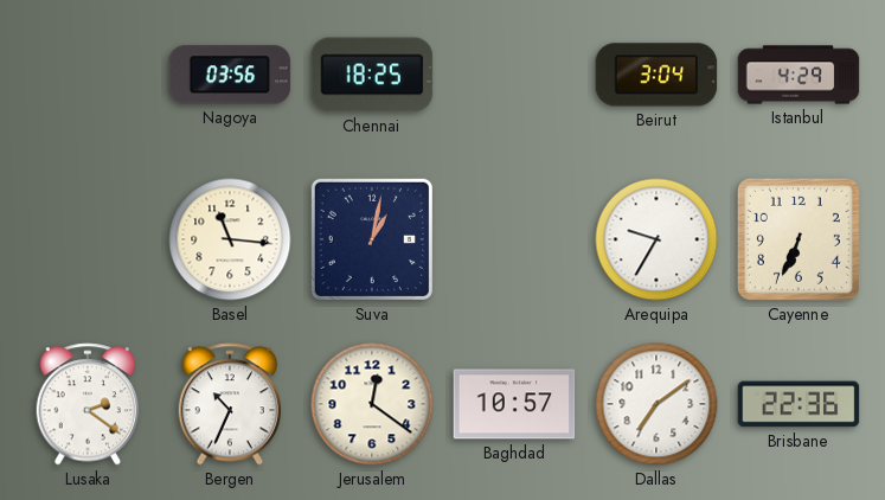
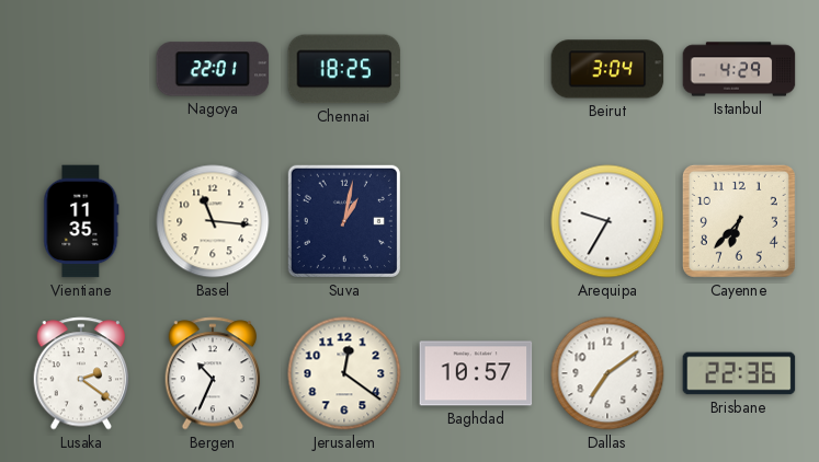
Nagoya: 03:56 -> 22:01
Vientiane: none -> 11:35
Cayenne: 6:34 -> 6:37
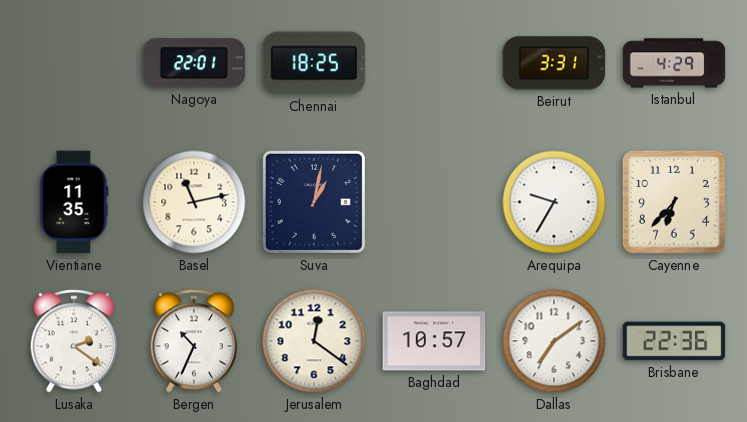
Beirut: 3:04 -> 3:31
Basel: 11:16 -> 11:13
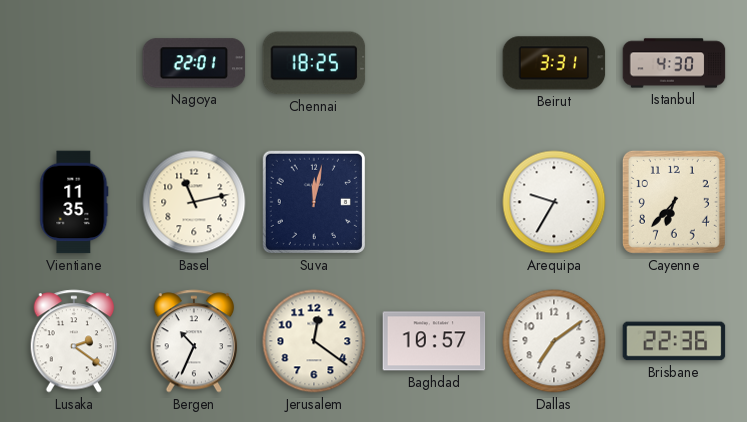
Istanbul: 4:29 -> 4:30
Suva: 1:02 -> 12:02
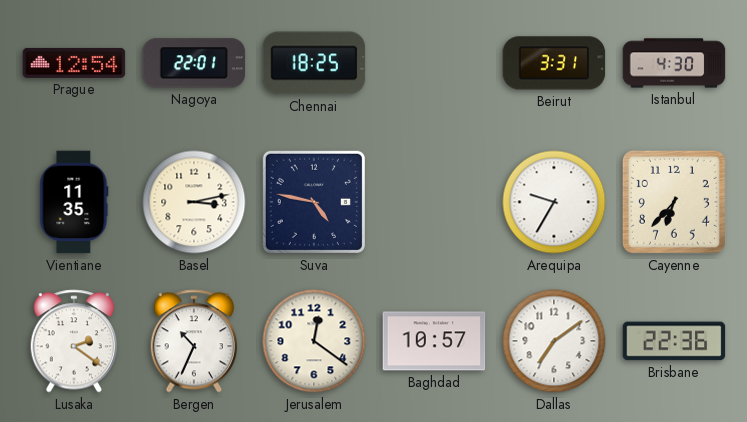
Prague: none -> 12:54
Basel: 11:13 -> 3:13
Suva: 12:02 -> 4:47
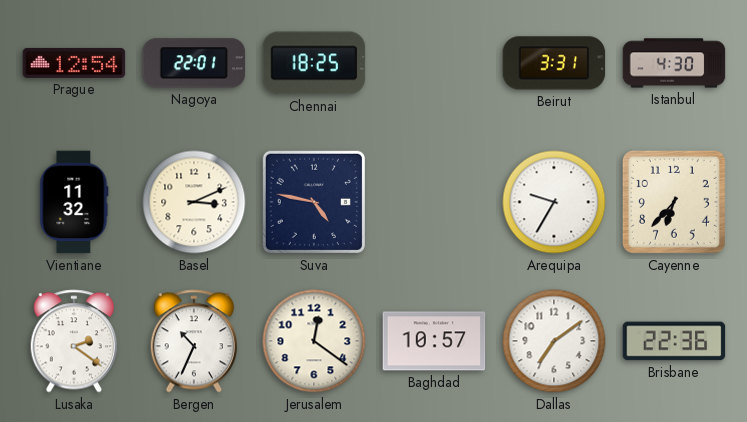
Vientiane: 11:35 -> 11:32
Basel: 3:13 -> 3:11
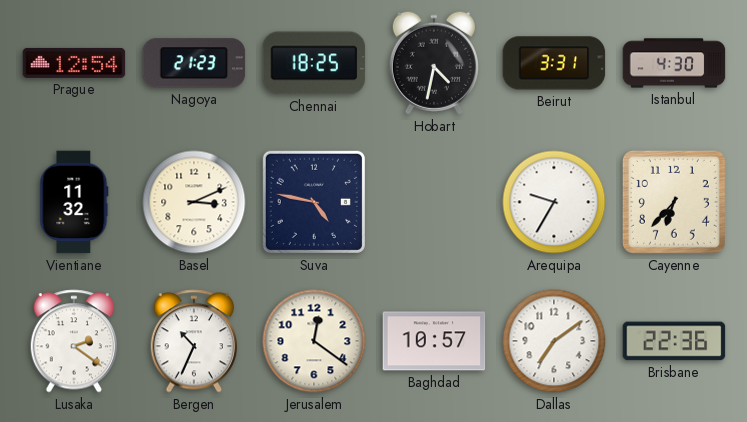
Nagoya: 22:01 -> 21:23
Hobart: none -> 4:32
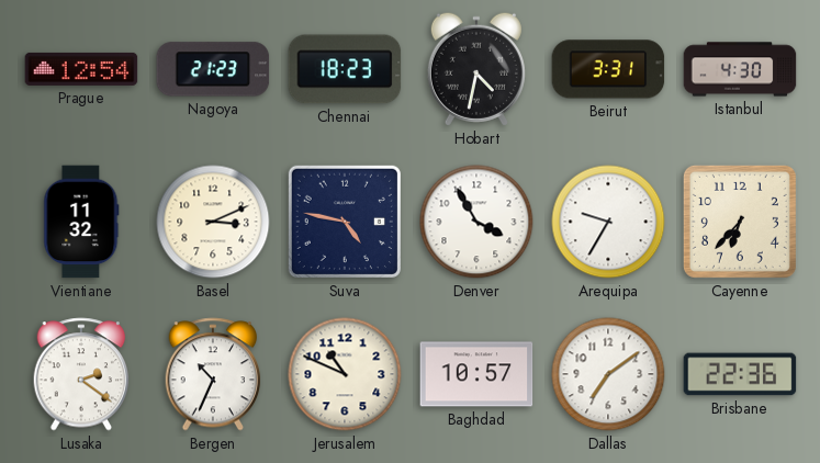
Chennai: 18:25 -> 18:23
Denver: none -> 3:55
Jerusalem: 12:21 -> 10:49
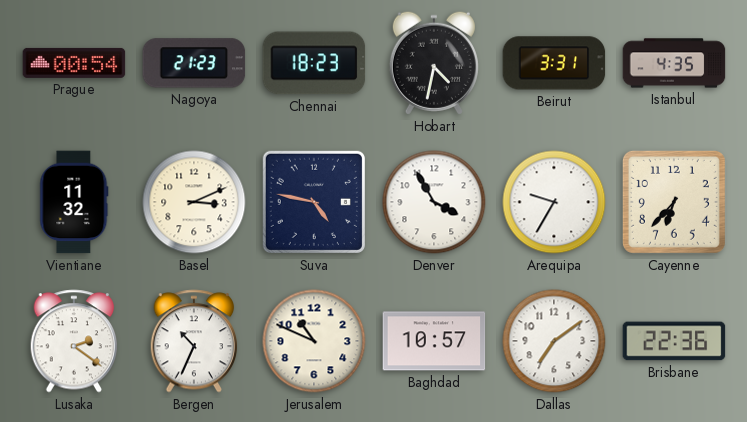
Prague: 12:54 -> 00:54
Istanbul: 4:30 -> 4:35
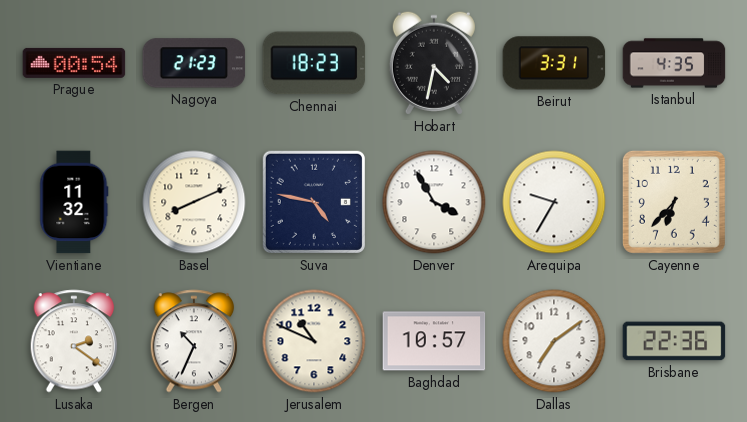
Basel: 3:11 -> 8:11
